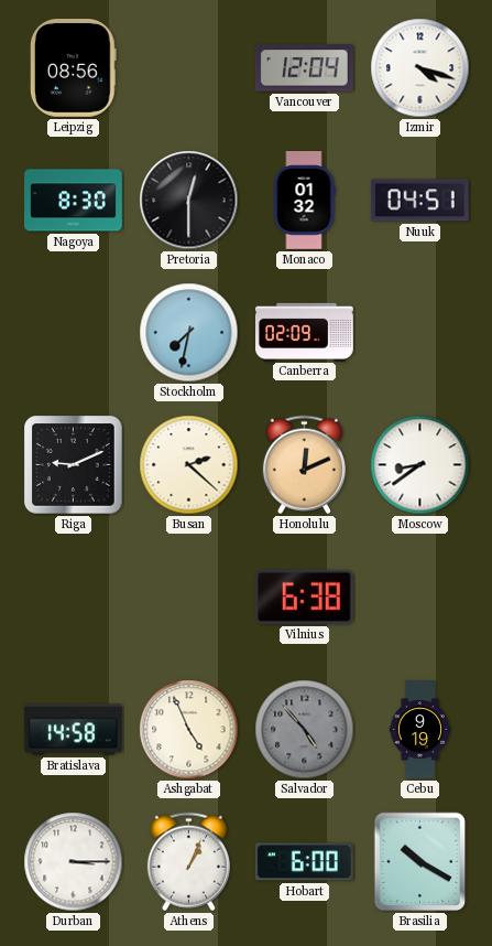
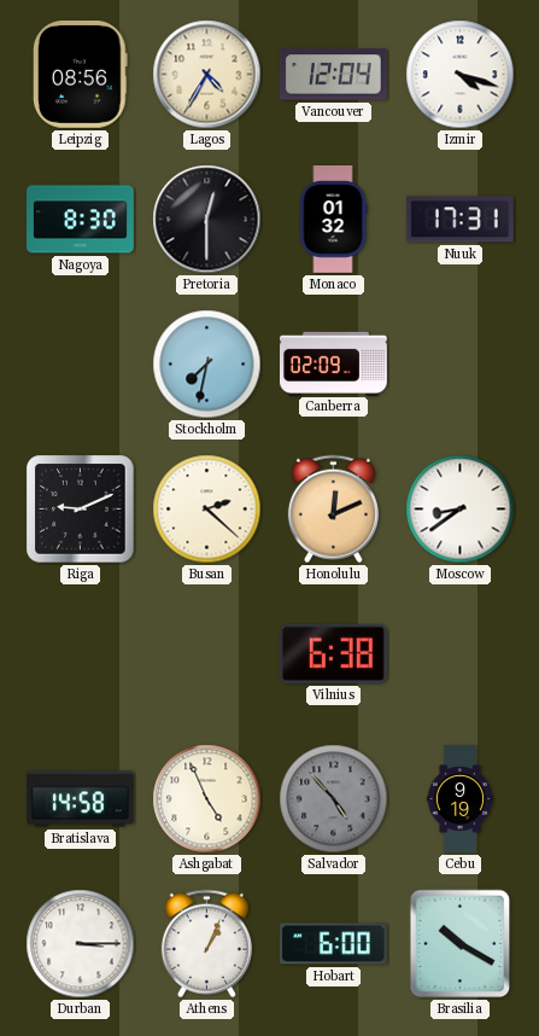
Lagos: none -> 4:35
Nuuk: 04:51 -> 17:31
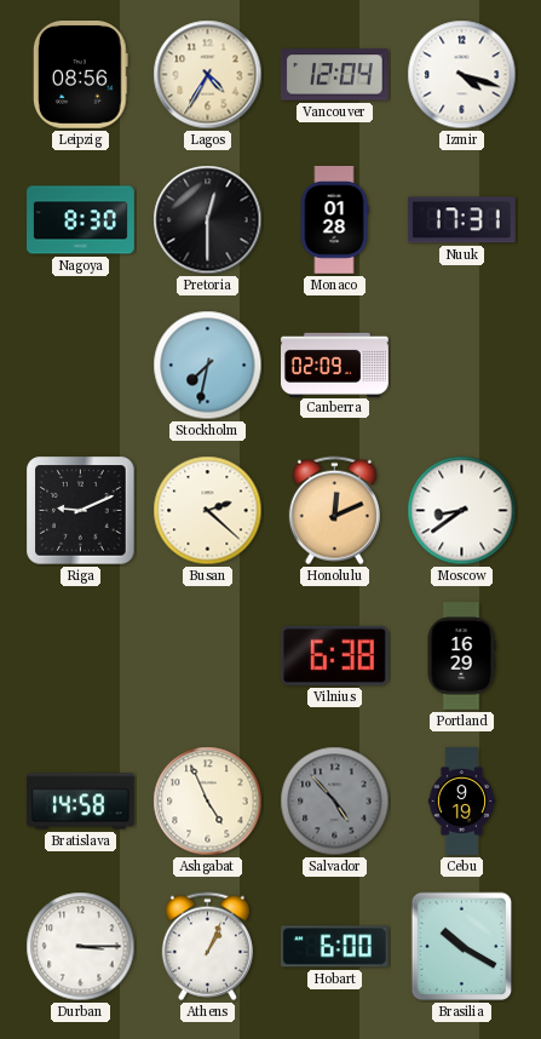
Monaco: 01:32 -> 01:28
Portland: none -> 16:29
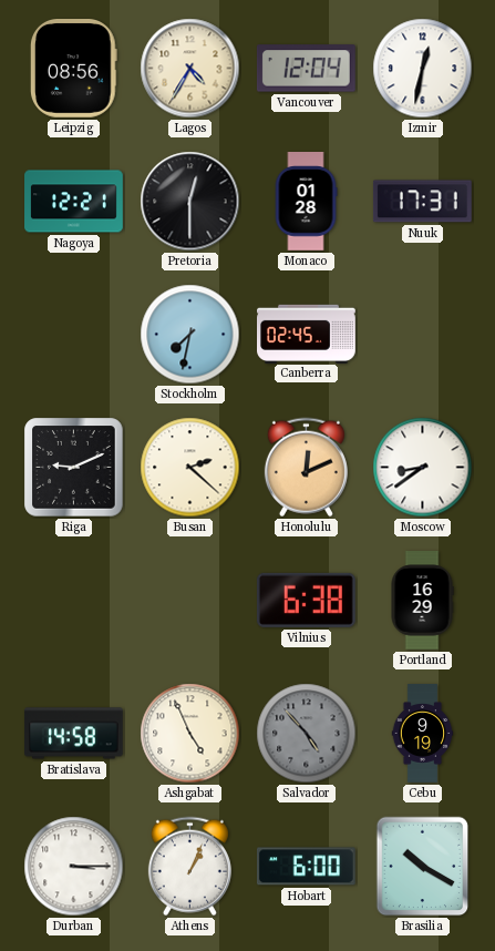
Izmir: 4:18 -> 12:32
Nagoya: 8:30 -> 12:21
Canberra: 02:09 -> 02:45
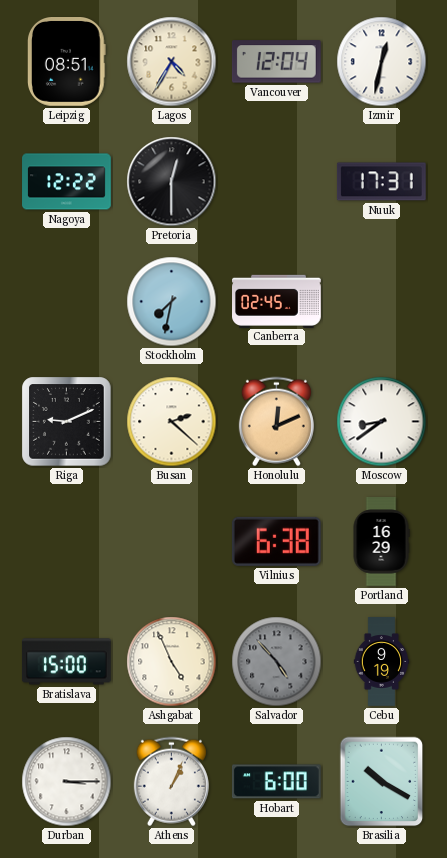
Leipzig: 08:56 -> 08:51
Nagoya: 12:21 -> 12:22
Monaco: 01:28 -> none
Bratislava: 14:58 -> 15:00
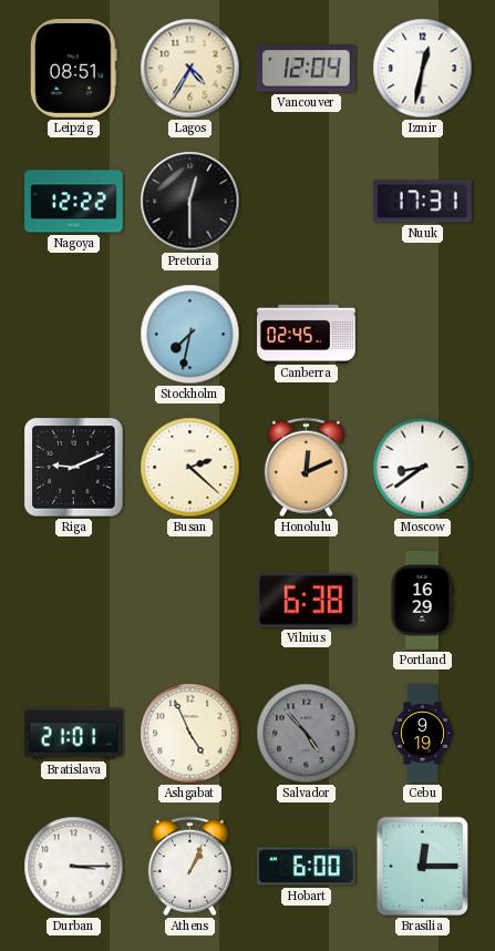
Bratislava: 15:00 -> 21:01
Brasilia: 10:20 -> 12:15
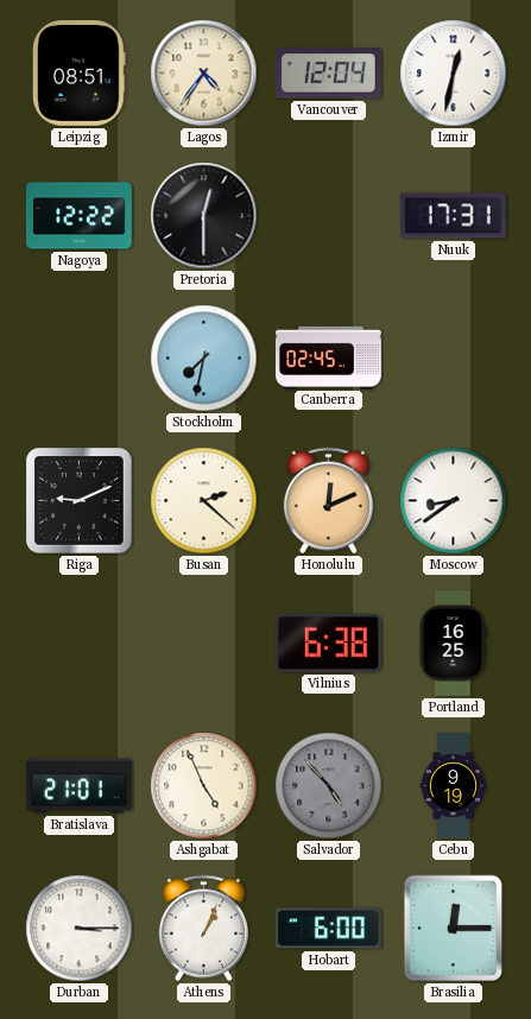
Lagos: 4:35 -> 4:36
Portland: 16:29 -> 16:25
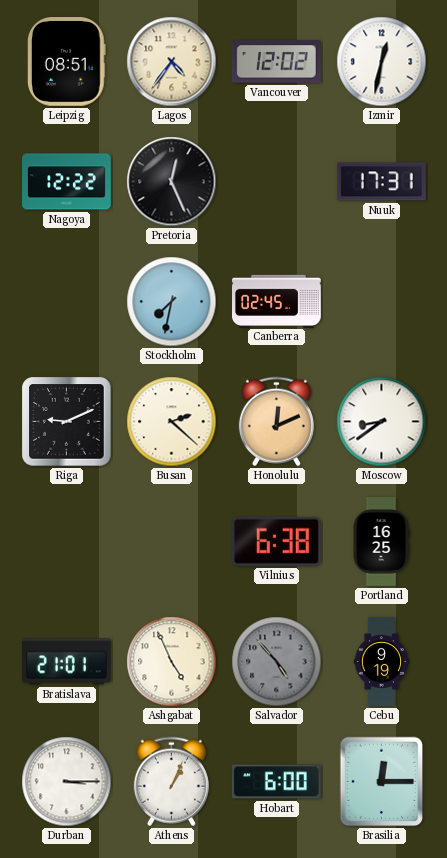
Vancouver: 12:04 -> 12:02
Pretoria: 12:30 -> 12:26
